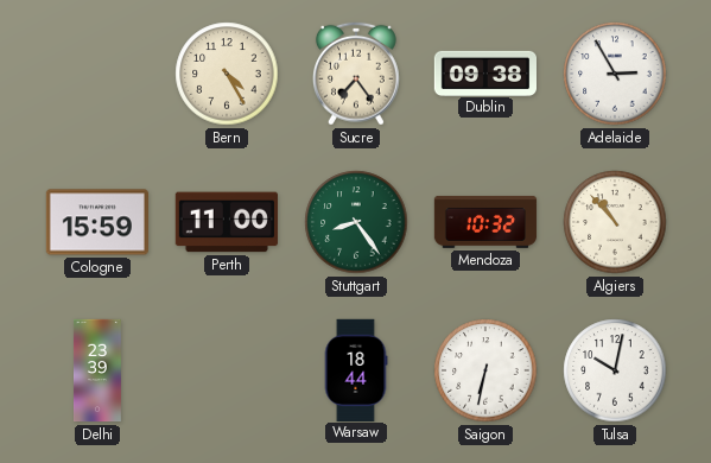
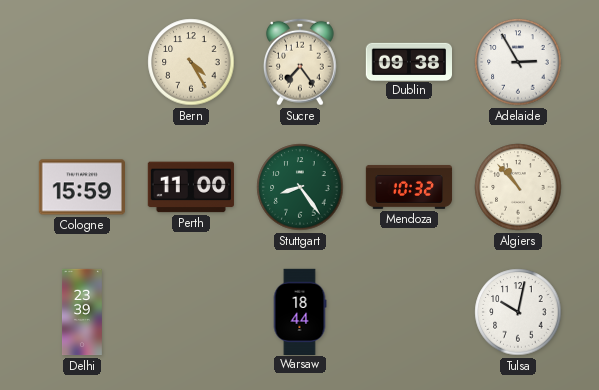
Saigon: 6:32 -> none
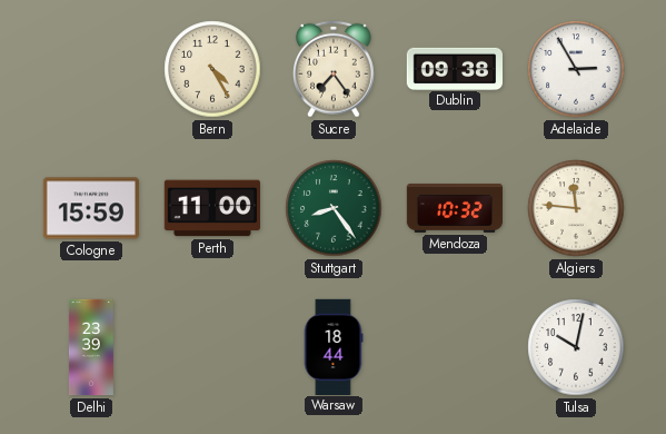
Algiers: 10:53 -> 11:46
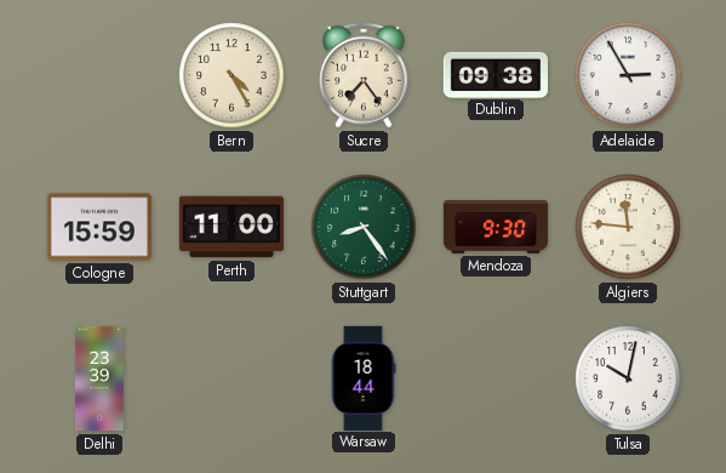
Mendoza: 10:32 -> 9:30
